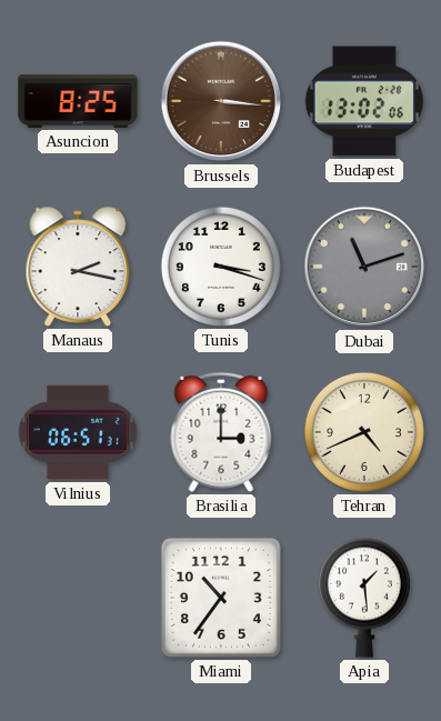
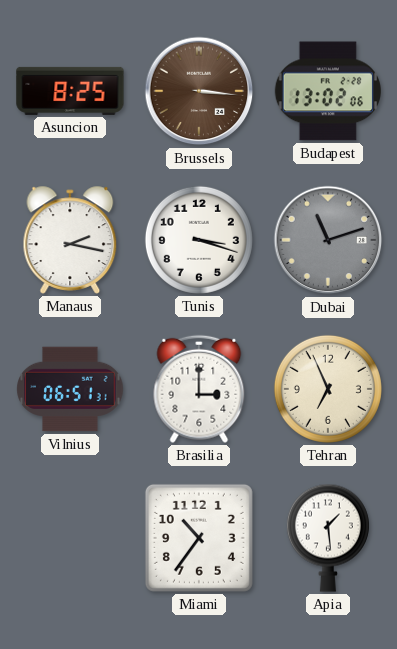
Tehran: 4:41 -> 6:56
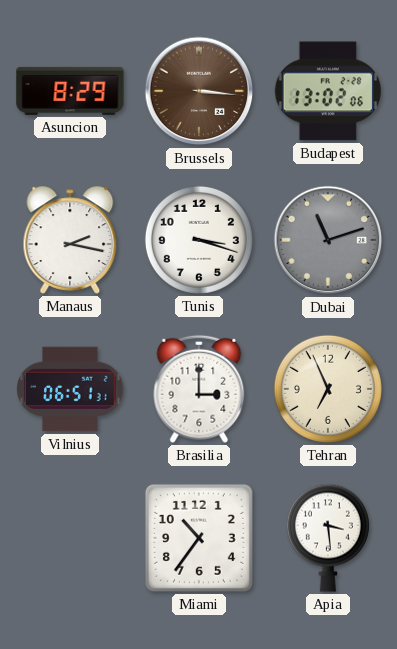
Asuncion: 8:25 -> 8:29
Apia: 1:29 -> 3:29
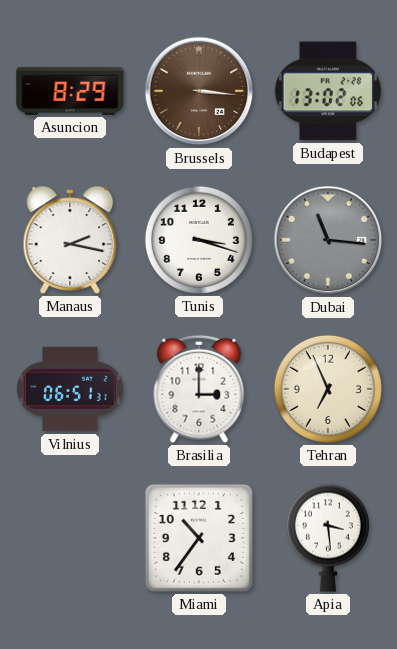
Dubai: 11:12 -> 11:16
